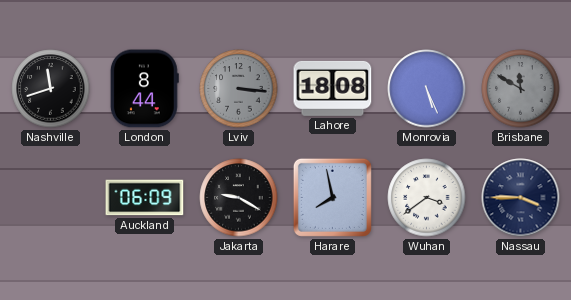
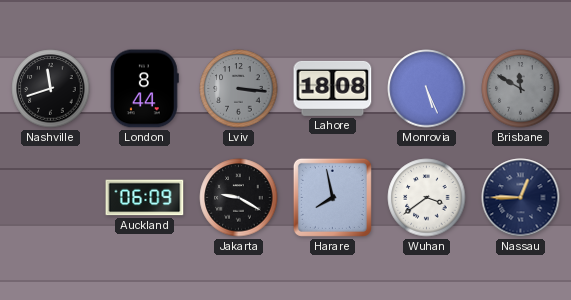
Nassau: 3:45 -> 12:45
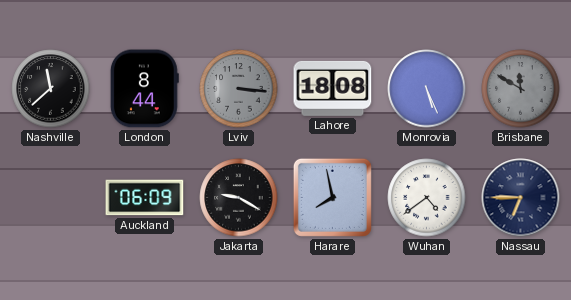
Nashville: 11:42 -> 11:38
Wuhan: 3:39 -> 4:39
Nassau: 12:45 -> 6:45
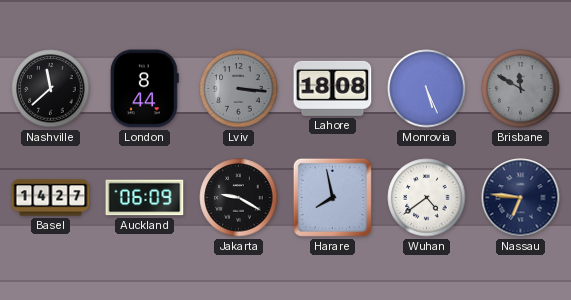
Basel: none -> 14:27
Nassau: 6:45 -> 6:46
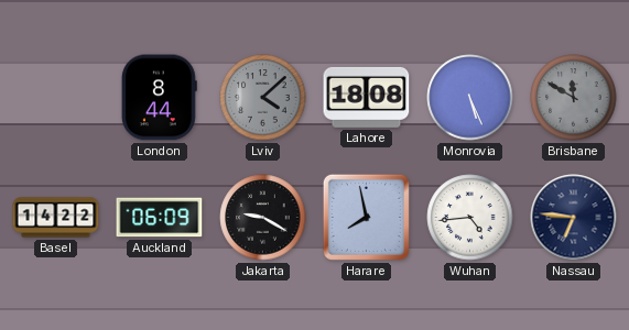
Nashville: 11:38 -> none
Lviv: 3:16 -> 4:08
Basel: 14:27 -> 14:22
Wuhan: 4:39 -> 4:44
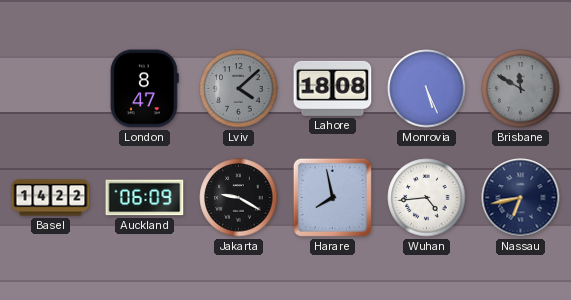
London: 8:44 -> 8:47
Nassau: 6:46 -> 6:43
